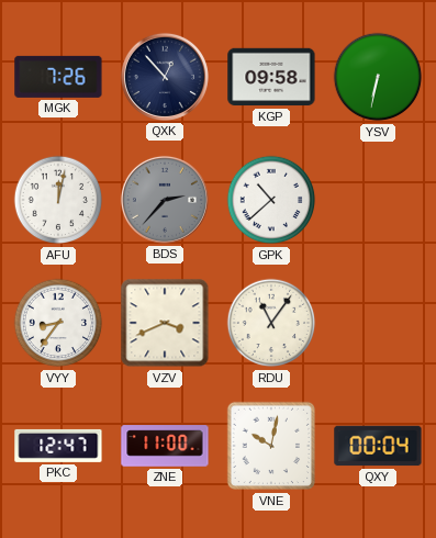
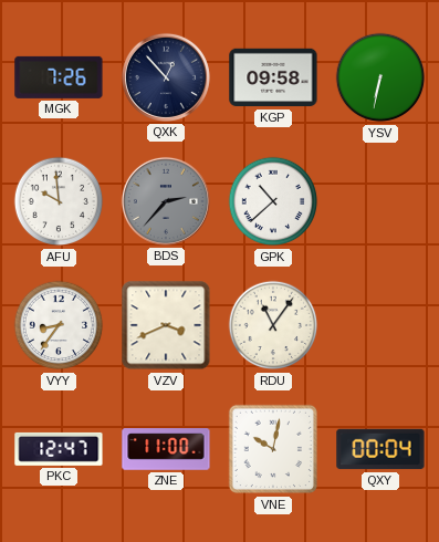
AFU: 12:02 -> 9:59
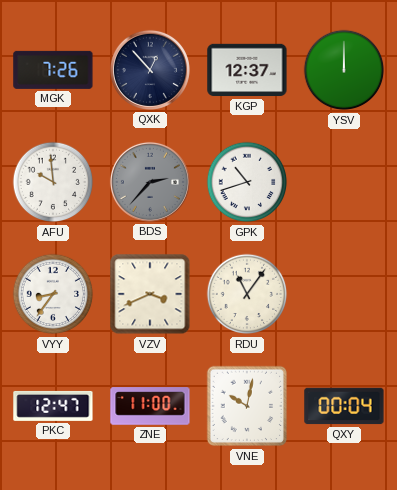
KGP: 09:58 -> 12:37
YSV: 6:32 -> 12:00
GPK: 10:38 -> 10:42
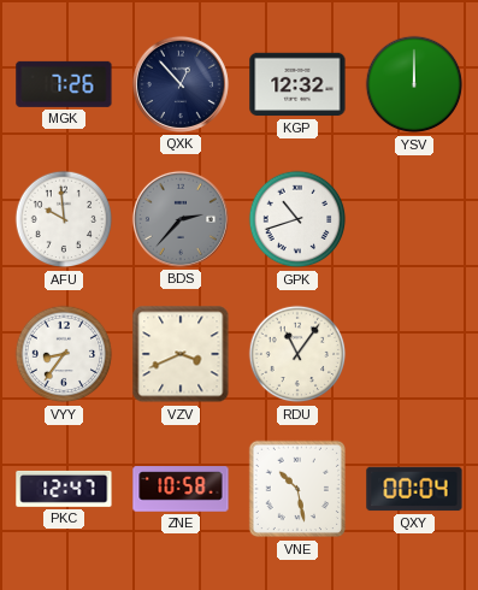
KGP: 12:37 -> 12:32
ZNE: 11:00 -> 10:58
VNE: 10:02 -> 10:28
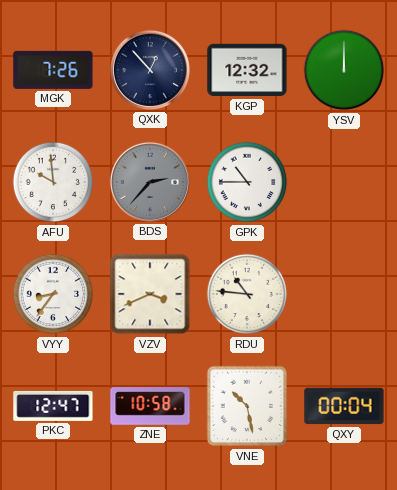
GPK: 10:42 -> 10:45
RDU: 11:06 -> 10:46
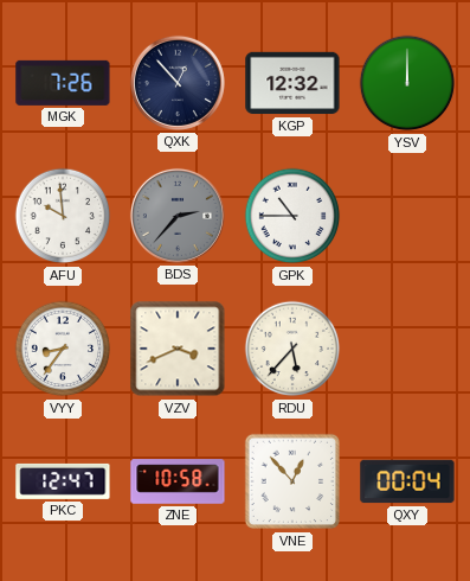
RDU: 10:46 -> 5:37
VNE: 10:28 -> 12:53
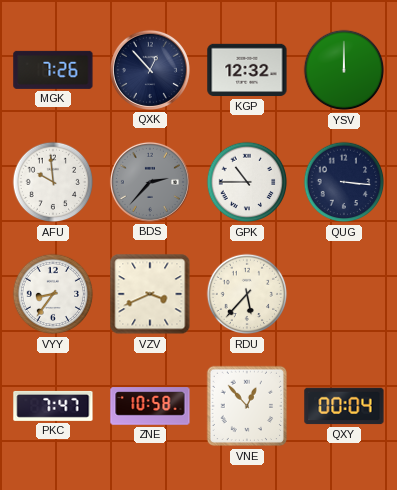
QUG: none -> 3:16
PKC: 12:47 -> 7:47
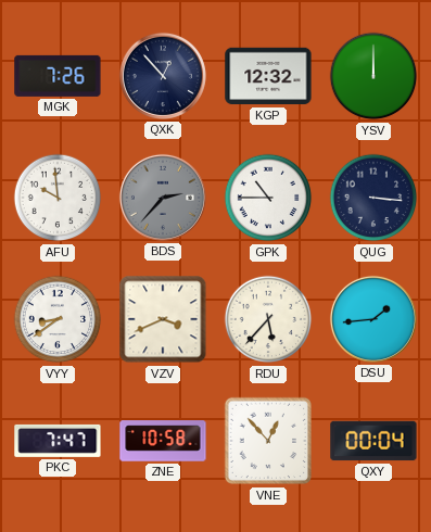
VYY: 8:36 -> 8:39
DSU: none -> 1:44
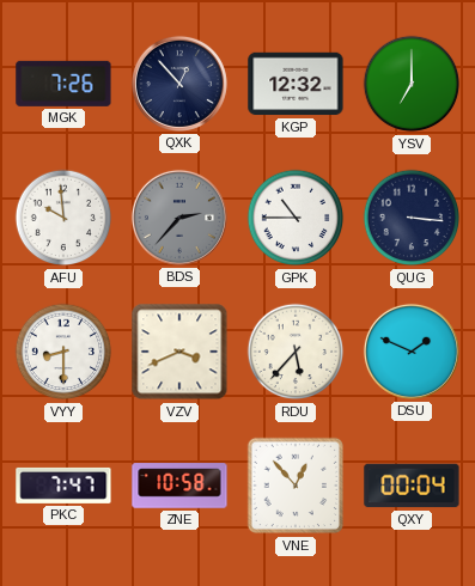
YSV: 12:00 -> 7:00
VYY: 8:39 -> 8:30
DSU: 1:44 -> 1:49
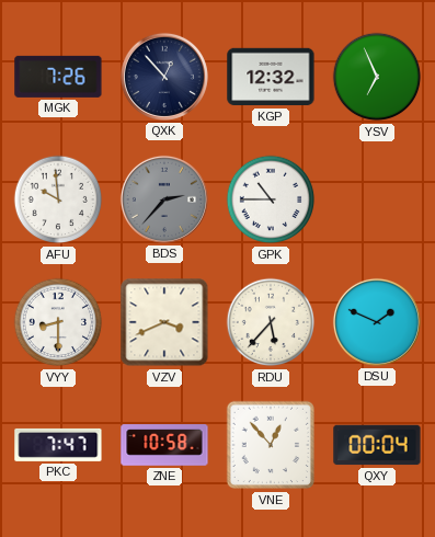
YSV: 7:00 -> 6:56
QUG: 3:16 -> none
